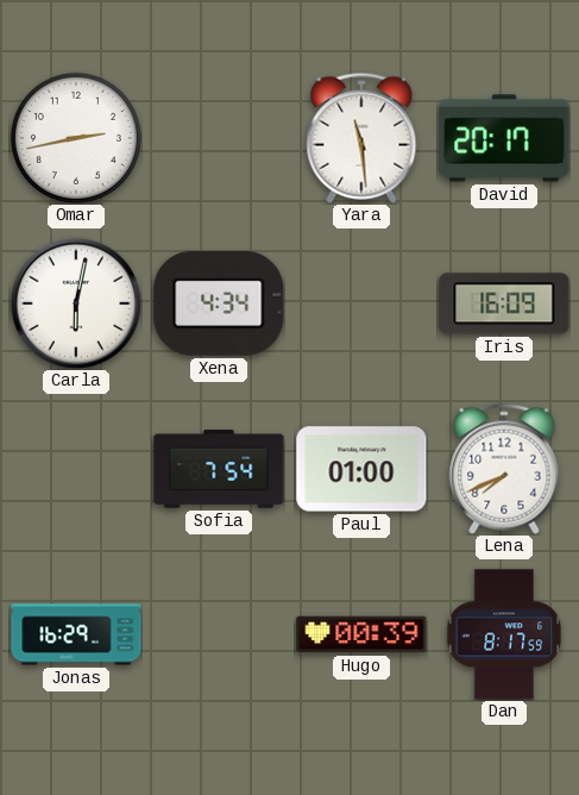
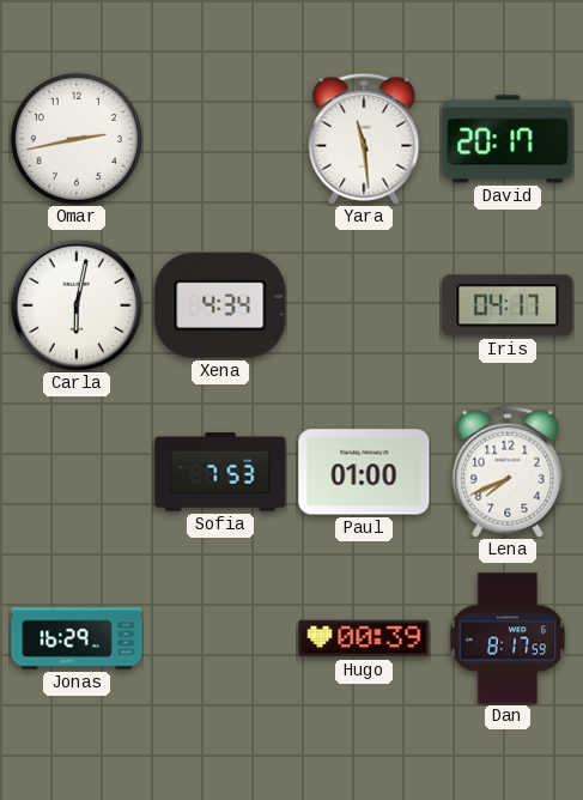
Iris: 16:09 -> 04:17
Sofia: 7:54 -> 7:53
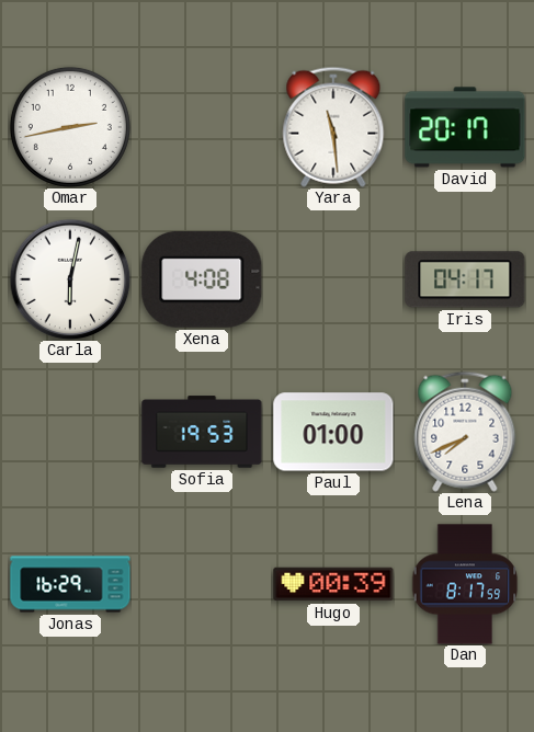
Xena: 4:34 -> 4:08
Sofia: 7:53 -> 19:53
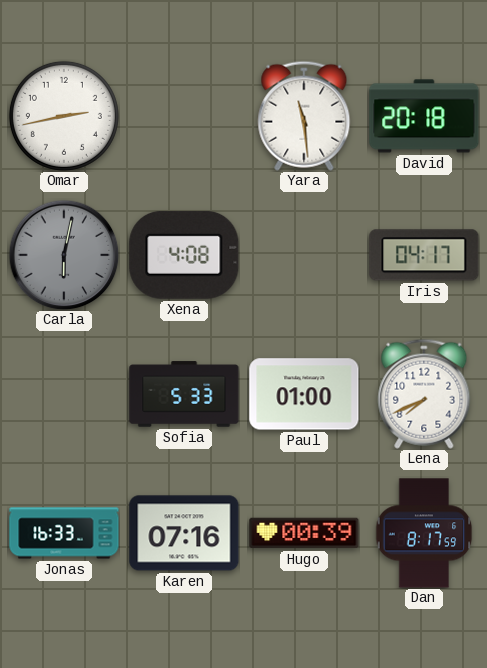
David: 20:17 -> 20:18
Carla dial: white -> grey
Sofia: 19:53 -> 5:33
Jonas: 16:29 -> 16:33
Karen: none -> 07:16
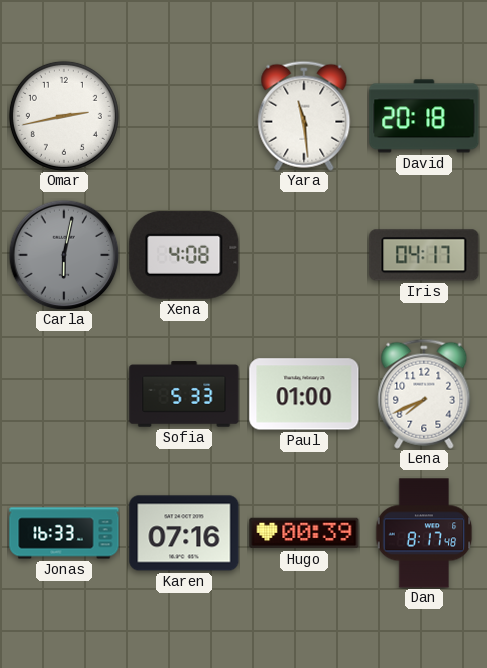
Dan: 8:17:59 -> 8:17:48
